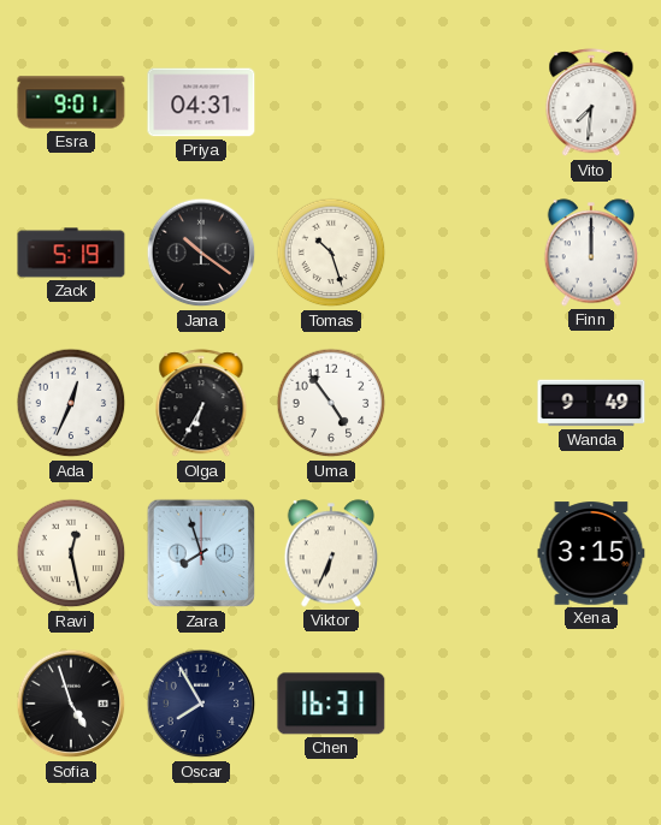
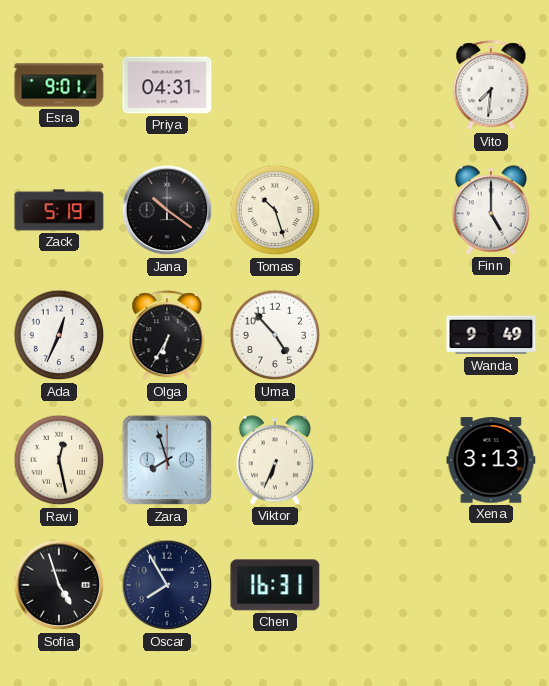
Finn: 12:00 -> 5:00
Uma: 4:54 -> 4:53
Xena: 3:15 -> 3:13
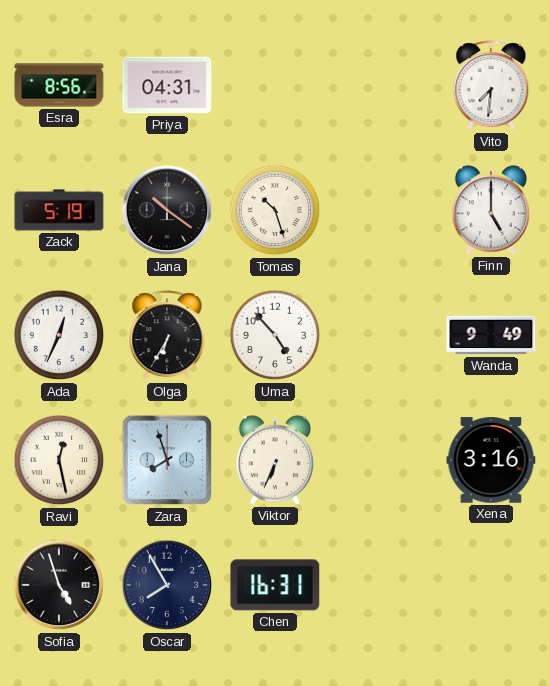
Esra: 9:01 -> 8:56
Xena: 3:13 -> 3:16
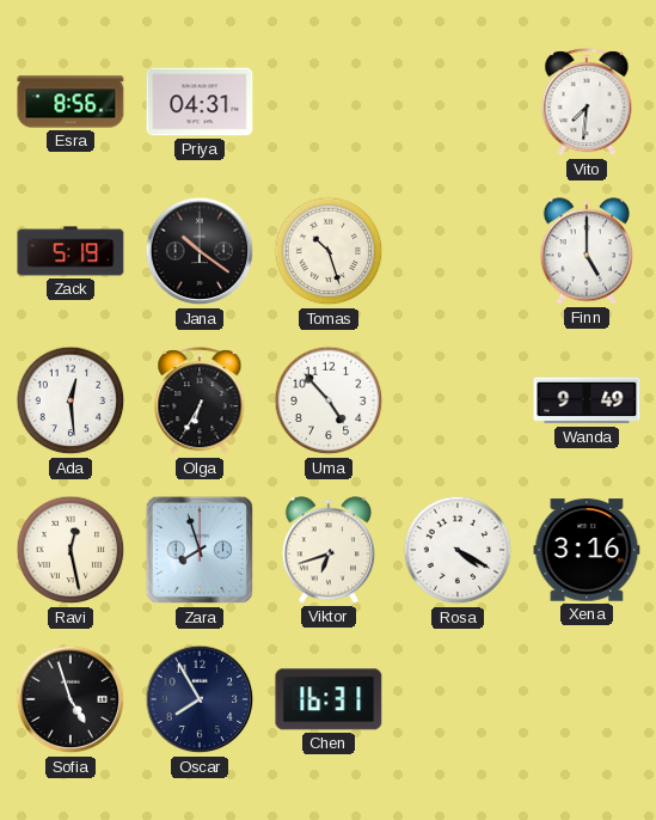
Ada: 12:34 -> 12:29
Viktor: 6:34 -> 6:42
Rosa: none -> 4:20
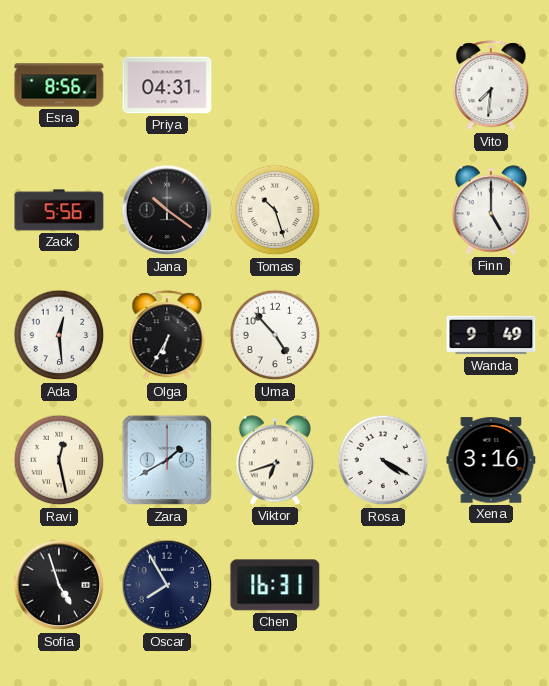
Zack: 5:19 -> 5:56
Zara: 7:57 -> 1:40
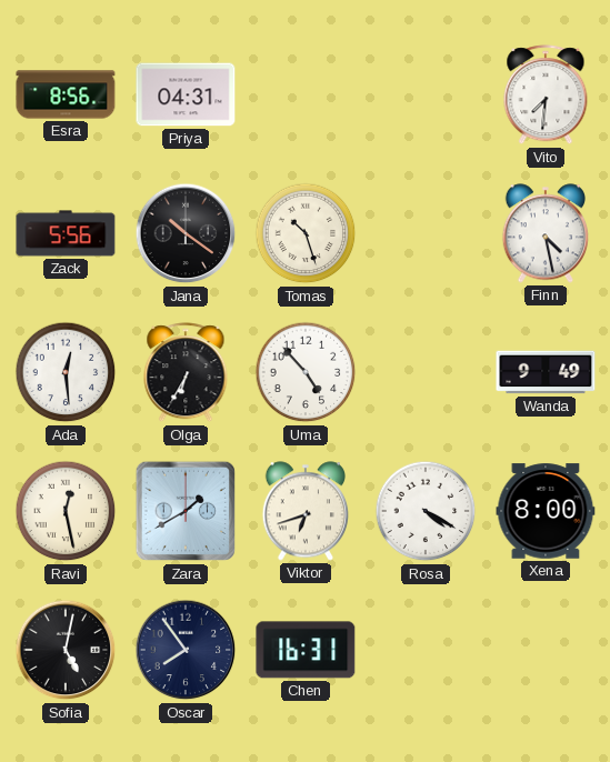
Finn: 5:00 -> 4:28
Xena: 3:16 -> 8:00
Sofia: 4:57 -> 5:02
Oscar: 7:55 -> 7:54
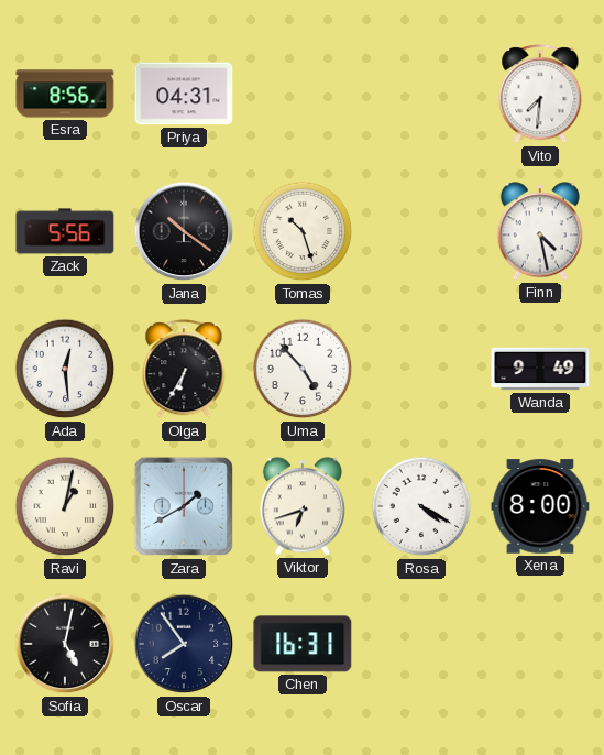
Ravi: 12:28 -> 1:02
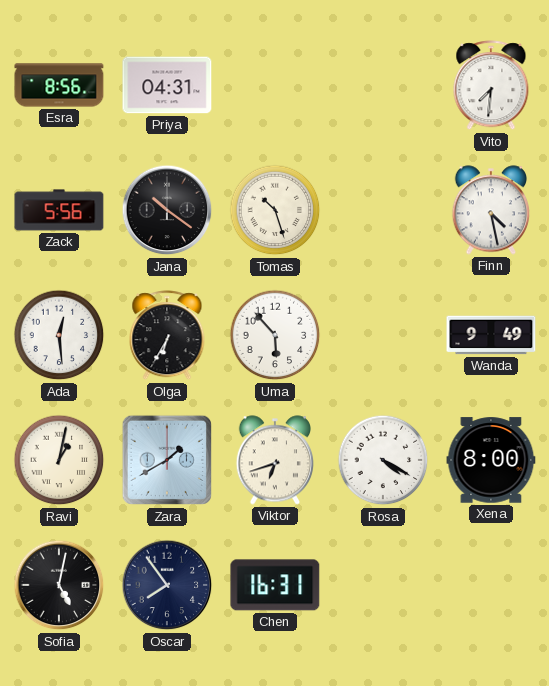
Uma: 4:53 -> 5:53
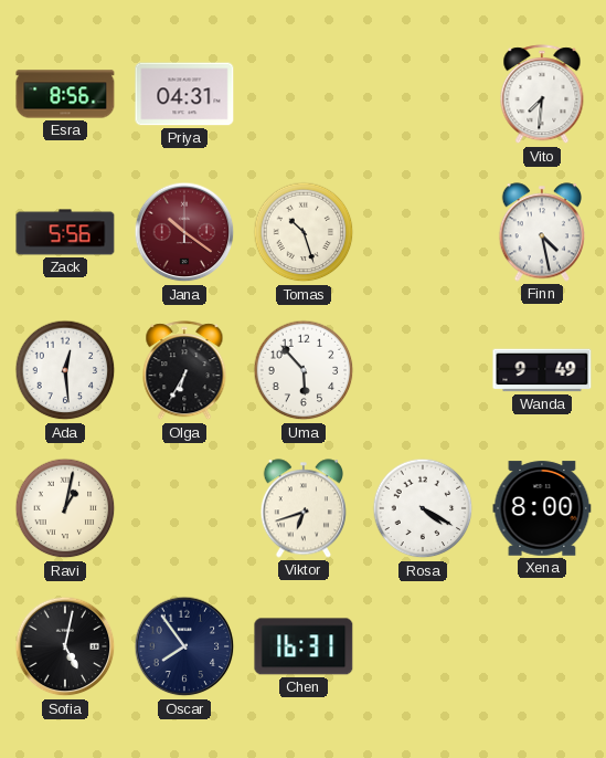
Jana dial: black -> burgundy
Zara: 1:40 -> none
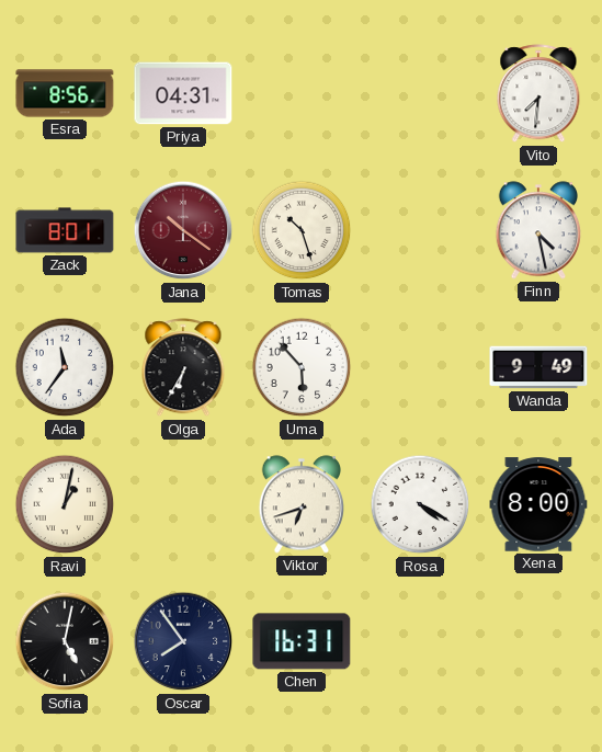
Zack: 5:56 -> 8:01
Ada: 12:29 -> 11:36
